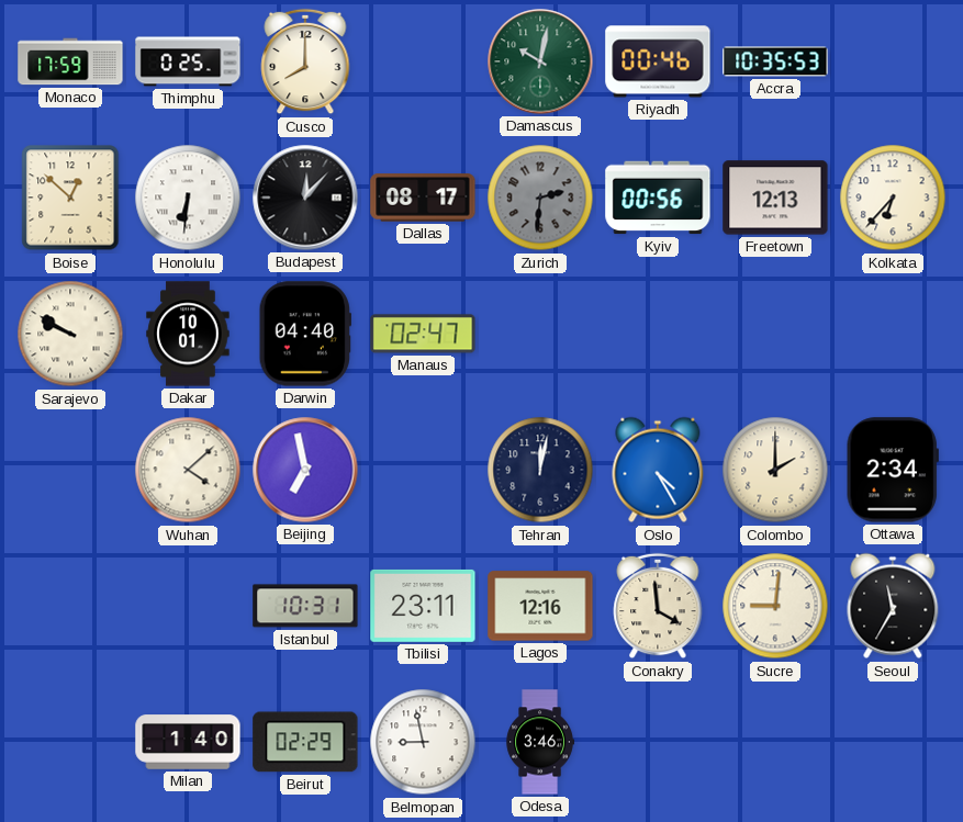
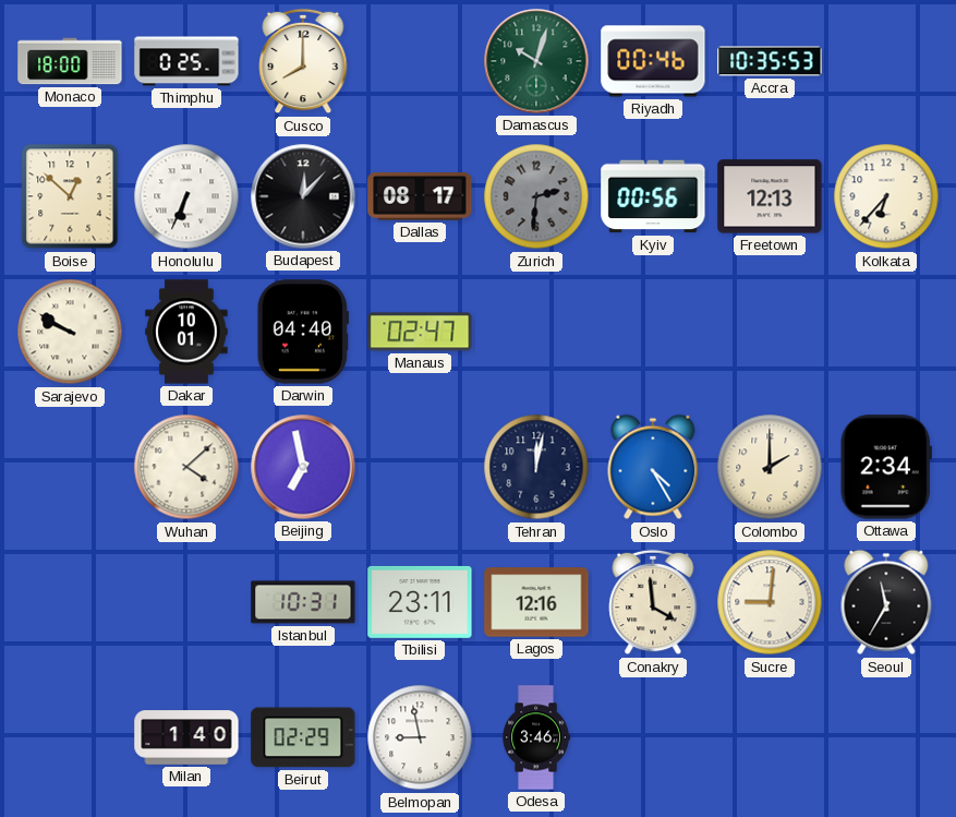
Monaco: 17:59 -> 18:00
Damascus: 10:02 -> 10:03
Honolulu: 6:31 -> 6:34
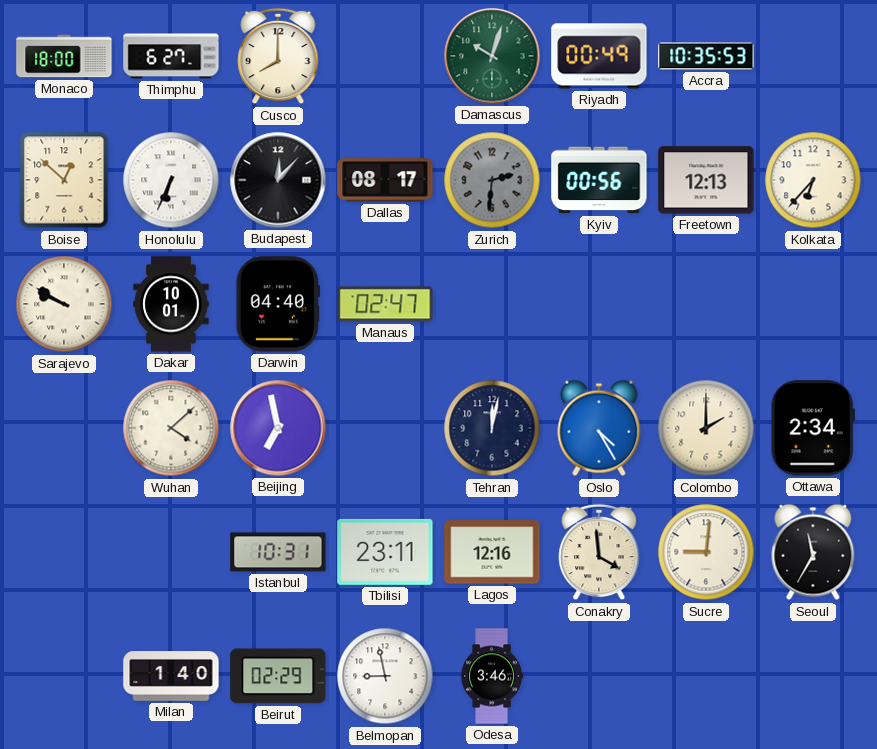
Thimphu: 0:25 -> 6:27
Riyadh: 00:46 -> 00:49
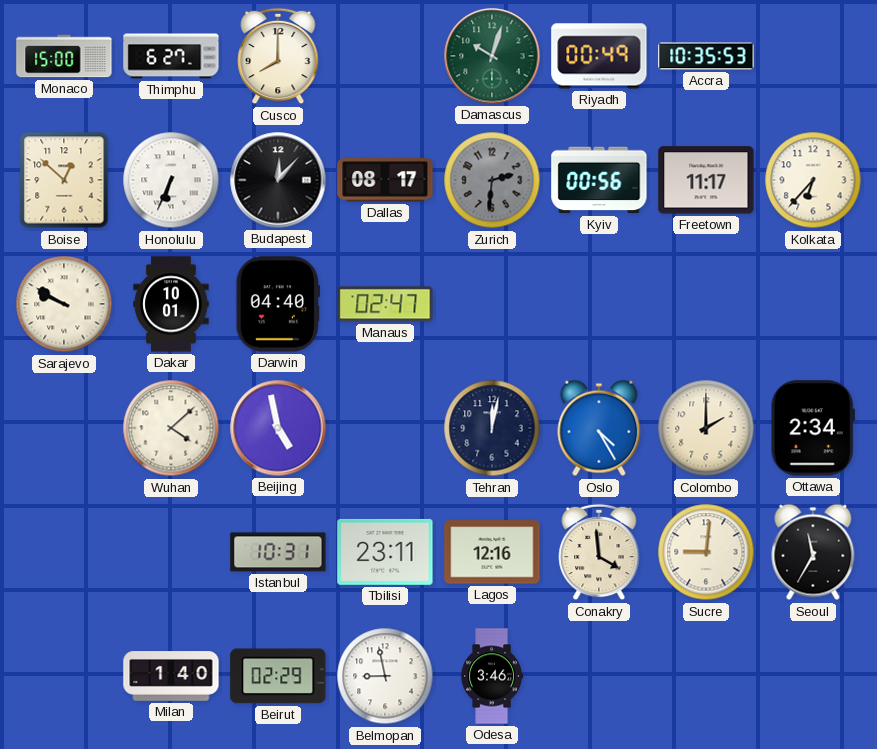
Monaco: 18:00 -> 15:00
Freetown: 12:13 -> 11:17
Beijing: 6:58 -> 4:58
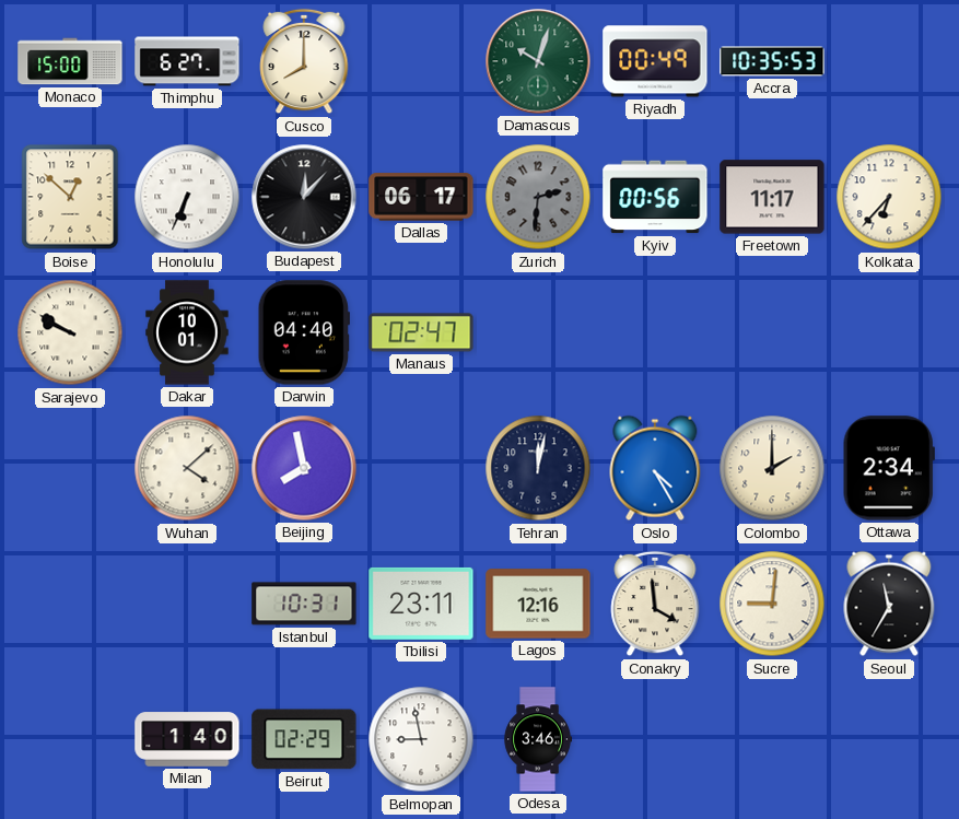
Dallas: 08:17 -> 06:17
Beijing: 4:58 -> 7:58
